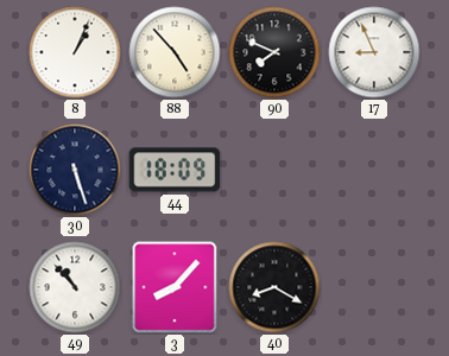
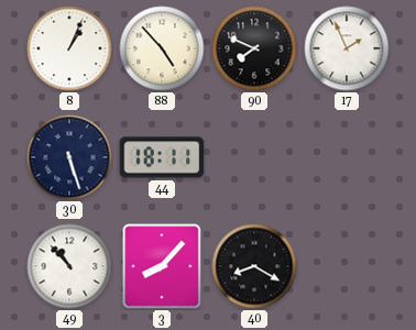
17: 8:56 -> 1:56
44: 18:09 -> 18:11
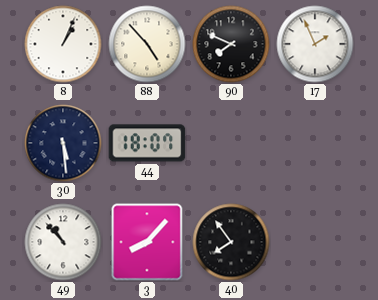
30: 5:27 -> 5:29
44: 18:11 -> 18:07
40: 8:20 -> 7:54
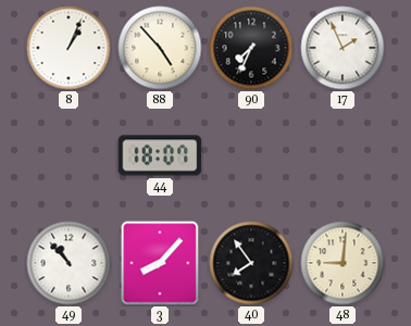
90: 7:49 -> 7:34
30: 5:29 -> none
48: none -> 9:01
